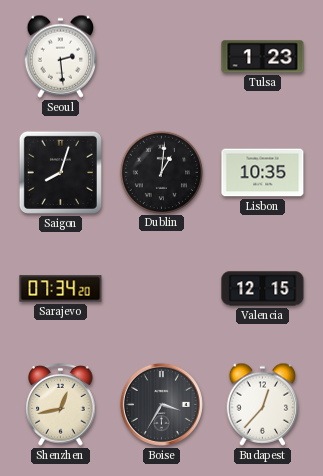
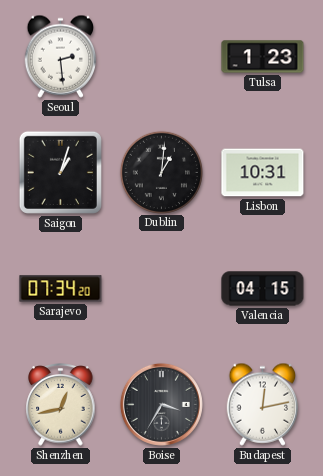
Saigon: 8:03 -> 1:03
Lisbon: 10:35 -> 10:31
Valencia: 12:15 -> 04:15
Budapest: 12:37 -> 12:13
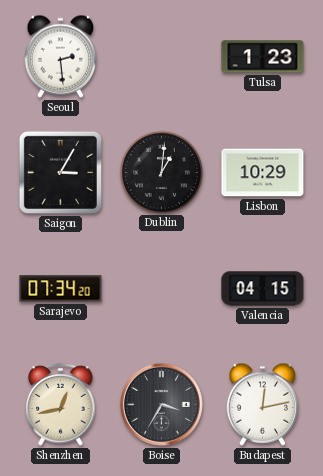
Saigon: 1:03 -> 3:05
Lisbon: 10:31 -> 10:29
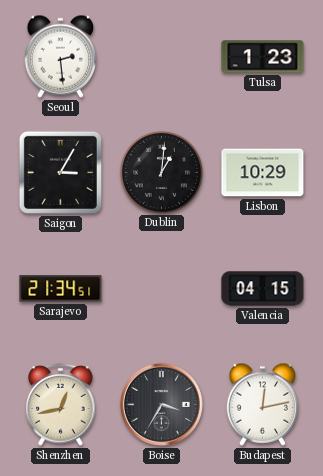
Sarajevo: 07:34 -> 21:34
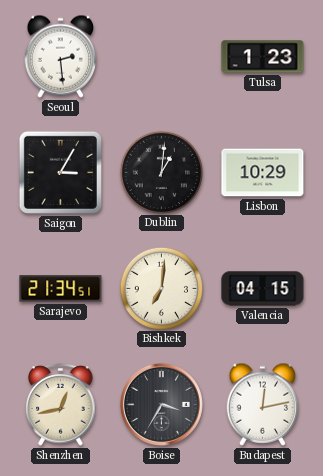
Bishkek: none -> 7:01
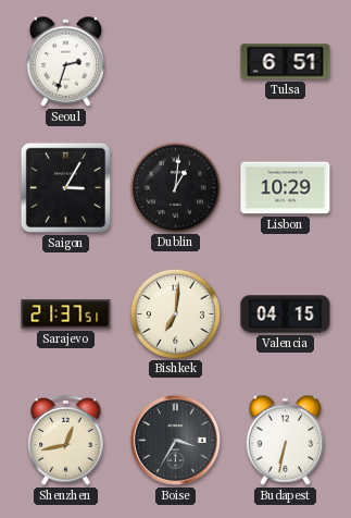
Seoul: 2:29 -> 2:33
Tulsa: 1:23 -> 6:51
Sarajevo: 21:34 -> 21:37
Budapest: 12:13 -> 6:32
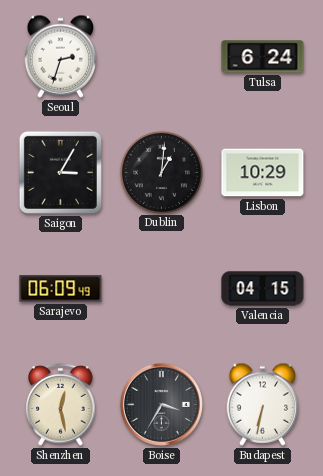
Tulsa: 6:51 -> 6:24
Sarajevo: 21:37 -> 06:09
Bishkek: 7:01 -> none
Shenzhen: 12:43 -> 12:28
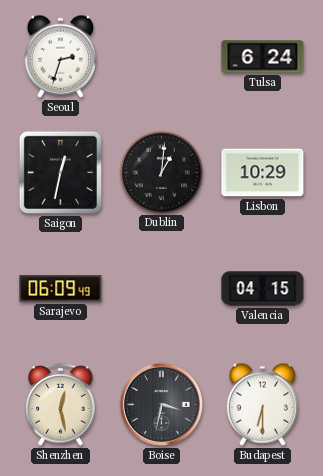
Saigon: 3:05 -> 12:32
Boise: 3:35 -> 3:32
Budapest: 6:32 -> 6:30
